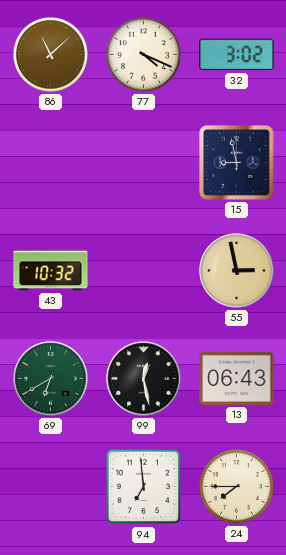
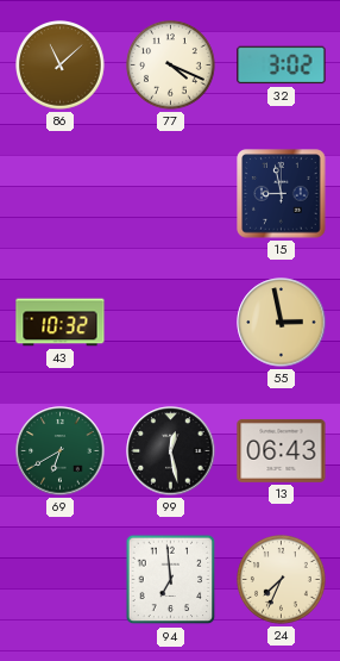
24: 7:45 -> 7:34
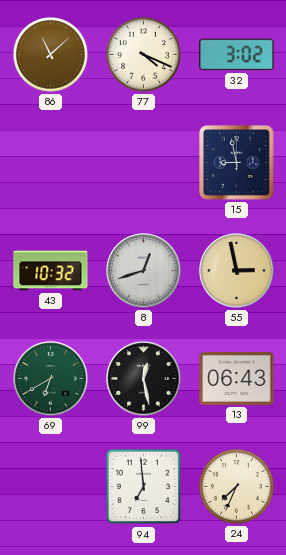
8: none -> 12:42
